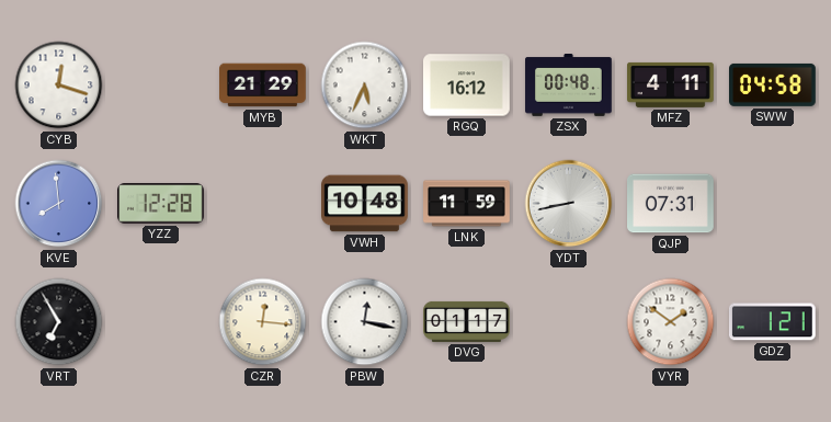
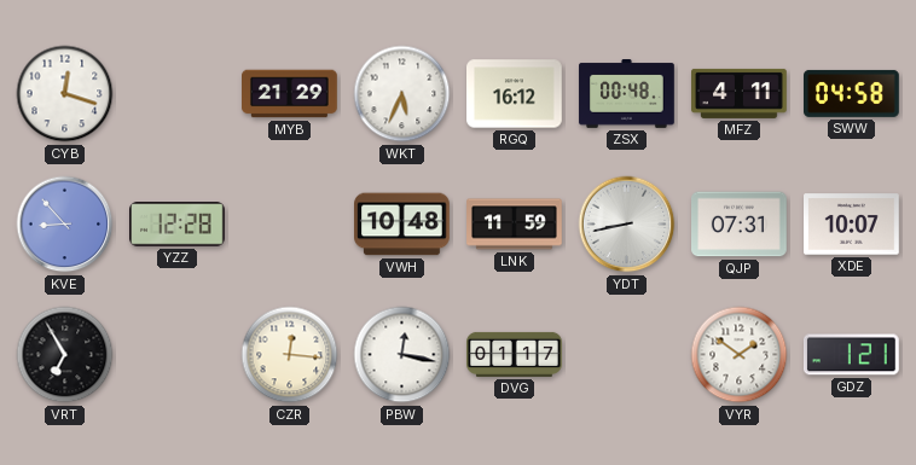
KVE: 7:59 -> 8:53
XDE: none -> 10:07
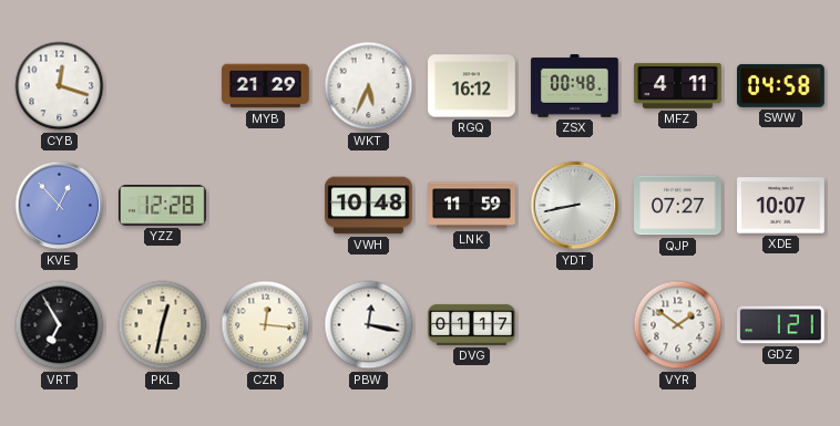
KVE: 8:53 -> 12:53
QJP: 07:31 -> 07:27
PKL: none -> 12:32
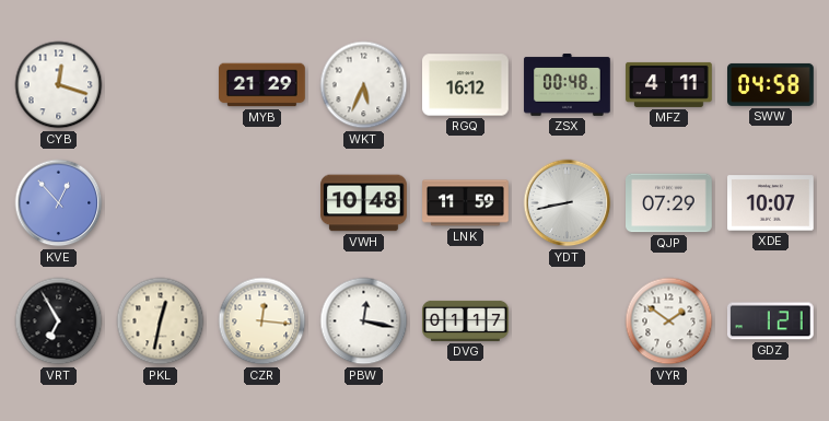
YZZ: 12:28 -> none
QJP: 07:27 -> 07:29
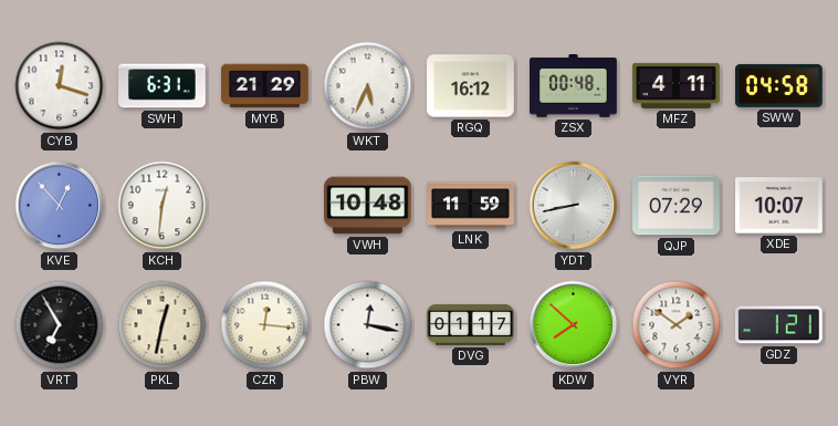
SWH: none -> 6:31
KCH: none -> 12:31
KDW: none -> 7:52
